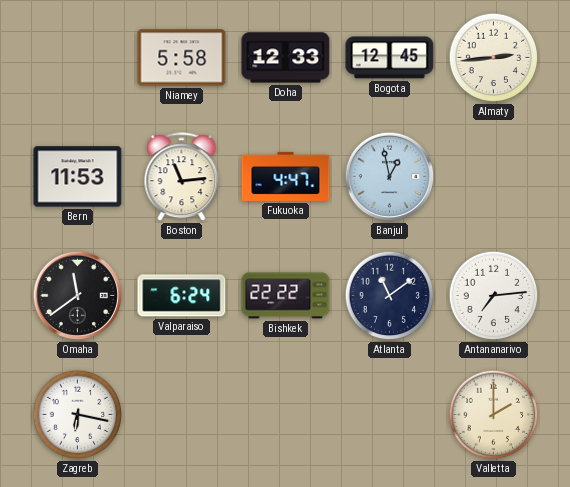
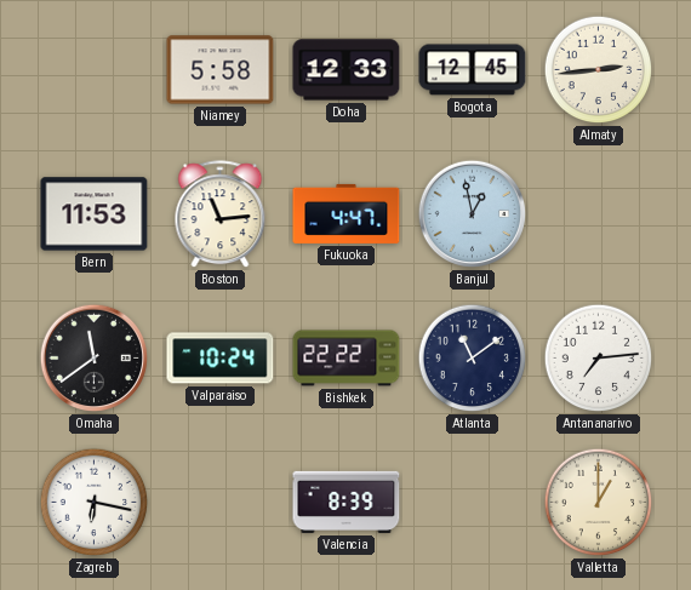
Valparaiso: 6:24 -> 10:24
Valencia: none -> 8:39
Valletta: 2:00 -> 1:00
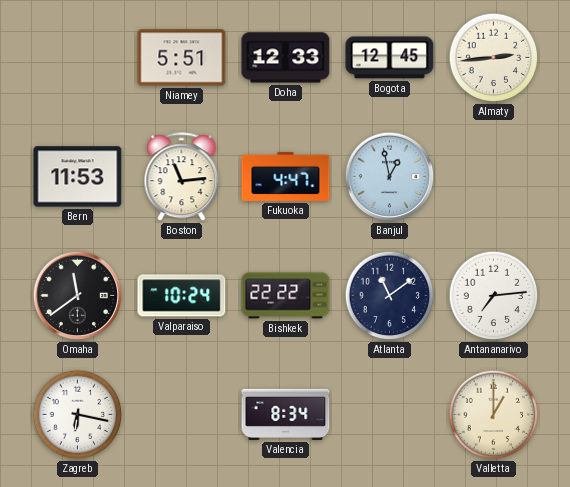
Niamey: 5:58 -> 5:51
Valencia: 8:39 -> 8:34
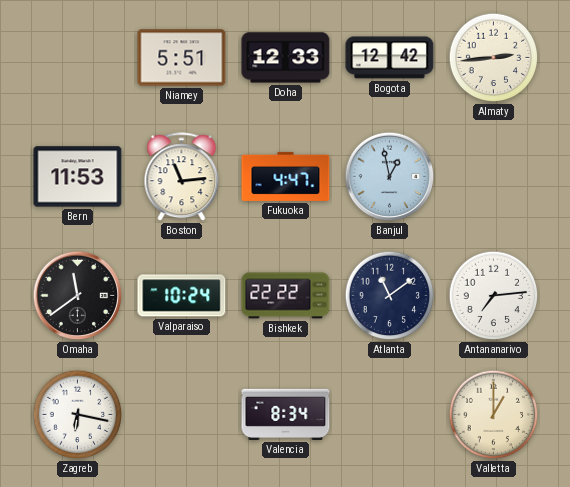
Bogota: 12:45 -> 12:42
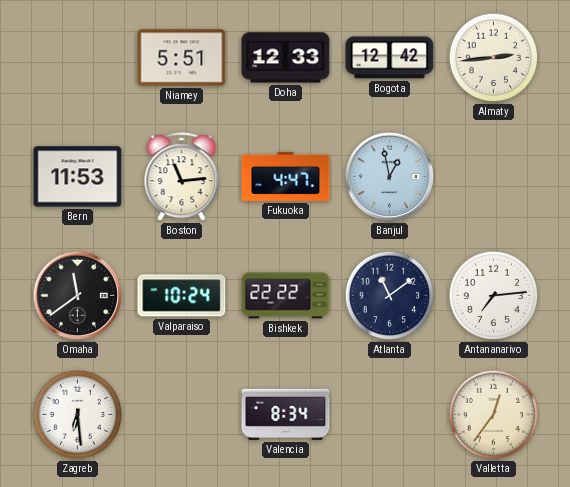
Zagreb: 6:17 -> 6:29
Valletta: 1:00 -> 12:36
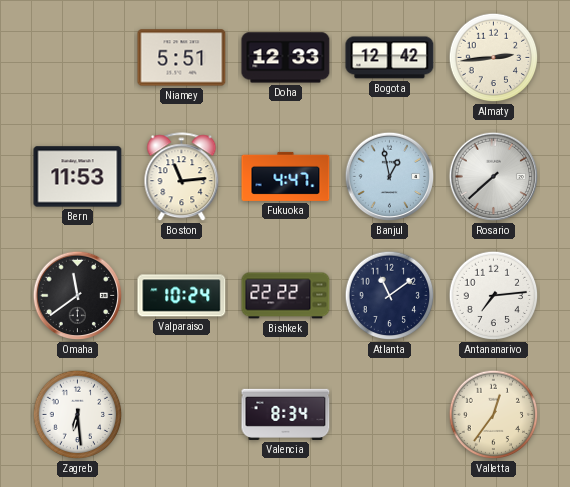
Rosario: none -> 7:38
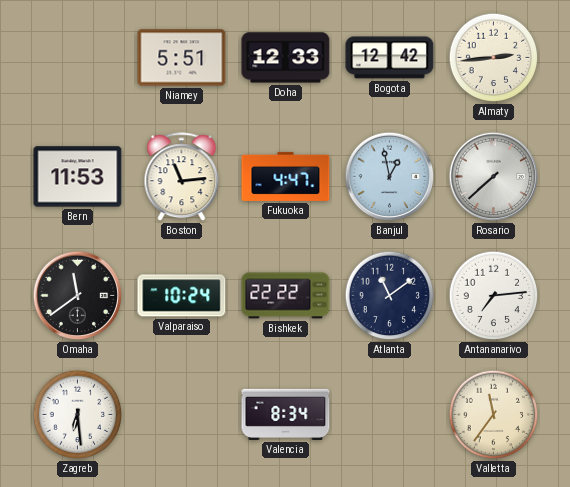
Valletta: 12:36 -> 11:36
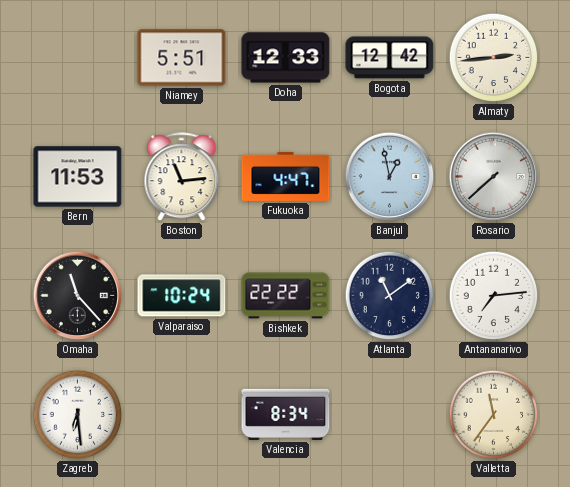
Omaha: 11:39 -> 11:23
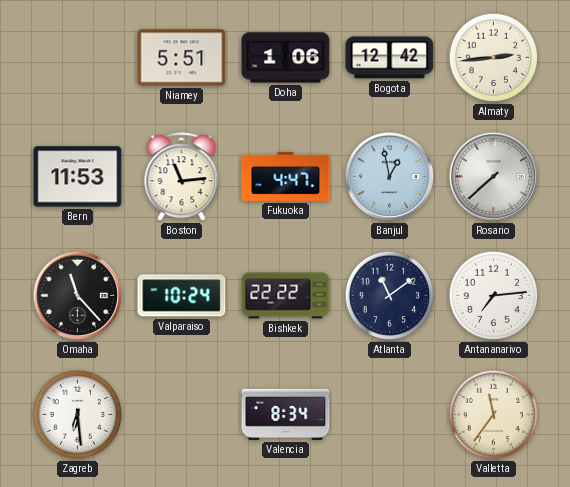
Doha: 12:33 -> 1:06
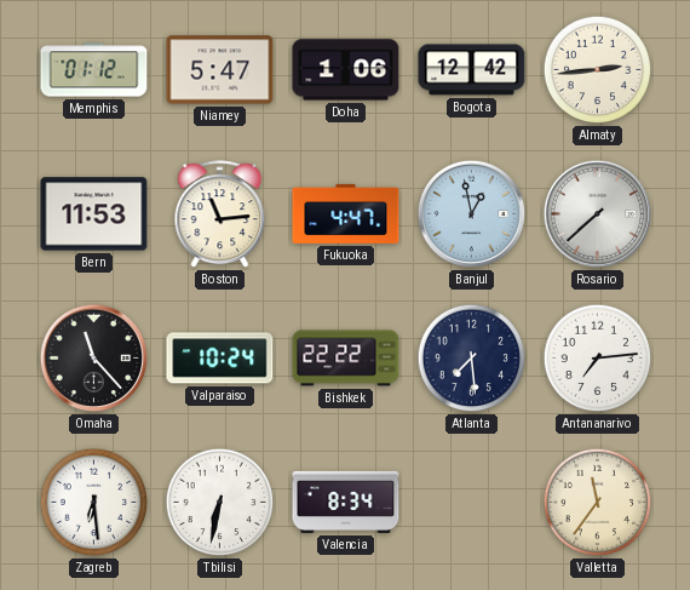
Memphis: none -> 01:12
Niamey: 5:51 -> 5:47
Atlanta: 11:09 -> 7:29
Tbilisi: none -> 6:32
